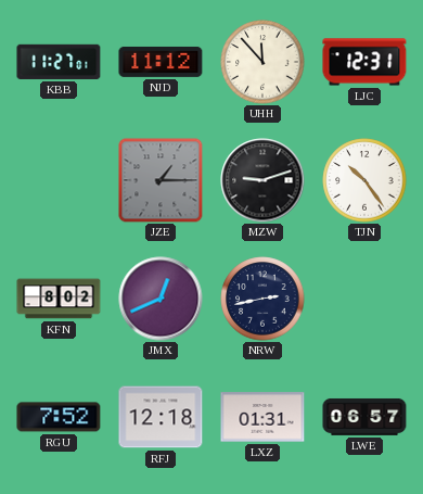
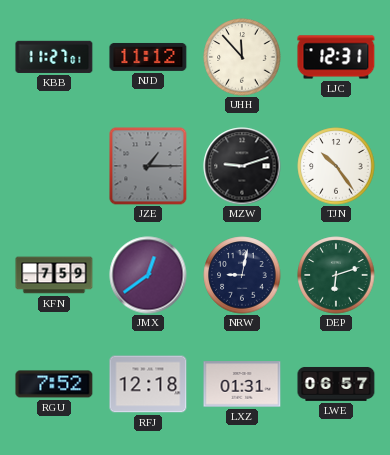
KFN: 8:02 -> 7:59
JMX: 12:41 -> 12:39
NRW: 2:43 -> 9:02
DEP: none -> 6:12
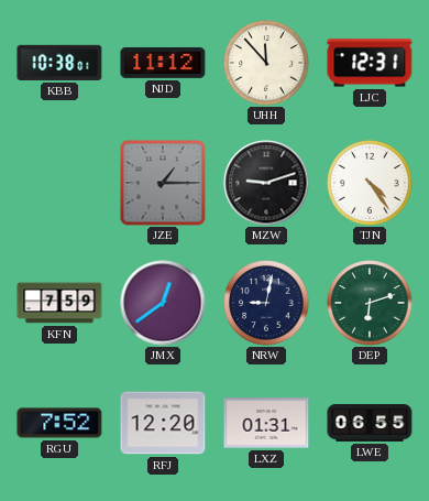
KBB: 11:27 -> 10:38
TJN: 10:24 -> 4:24
RFJ: 12:18 -> 12:20
LWE: 06:57 -> 06:55
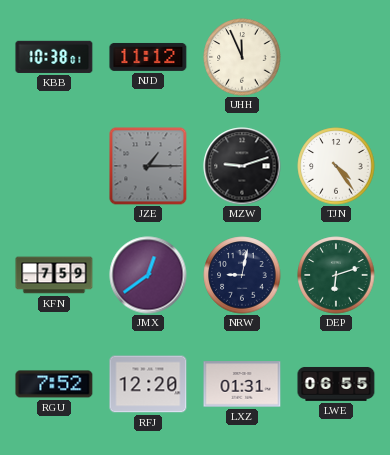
UHH: 11:53 -> 11:56
LJC: 12:31 -> none
